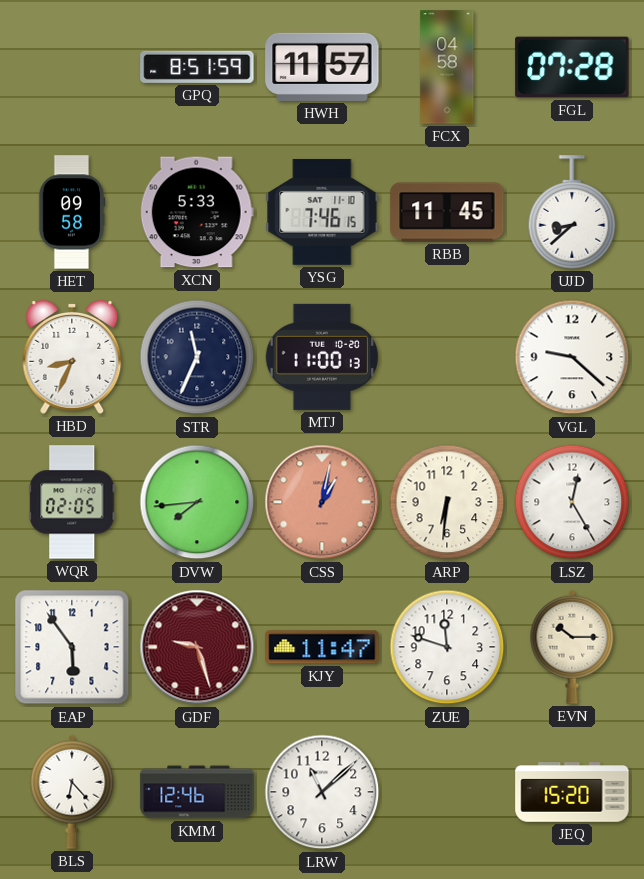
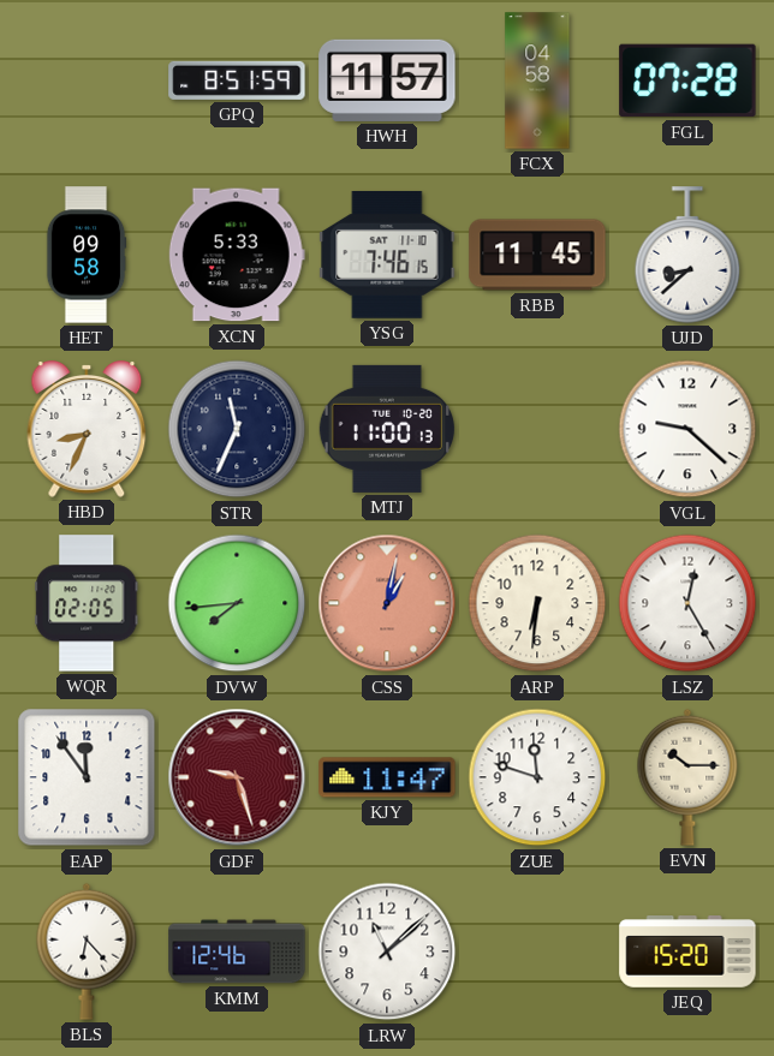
EAP: 5:54 -> 11:54
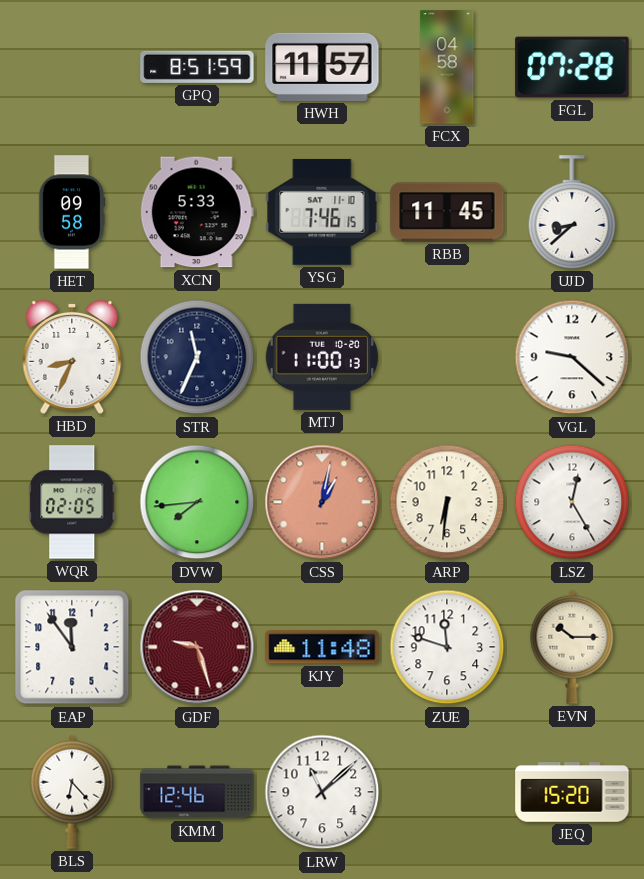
KJY: 11:47 -> 11:48
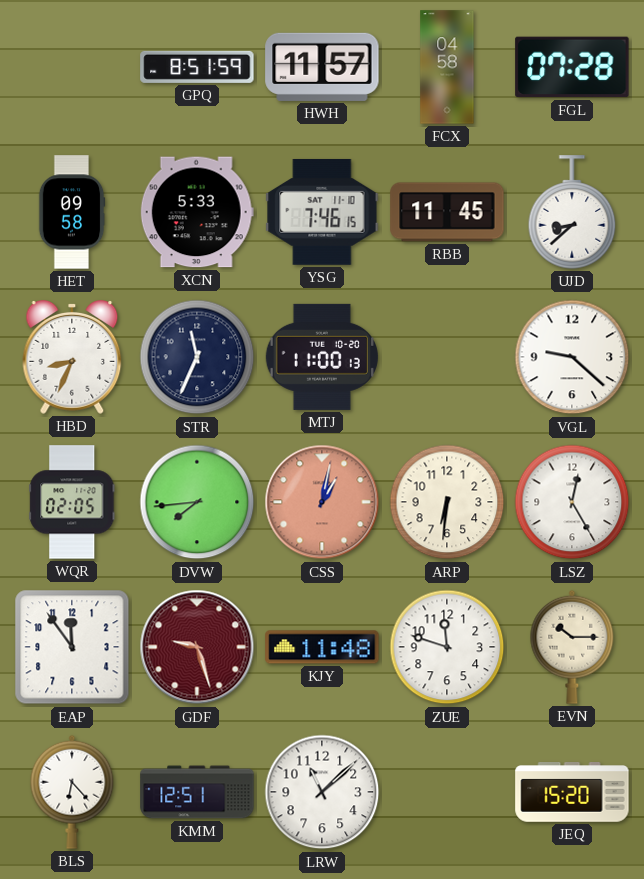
KMM: 12:46 -> 12:51
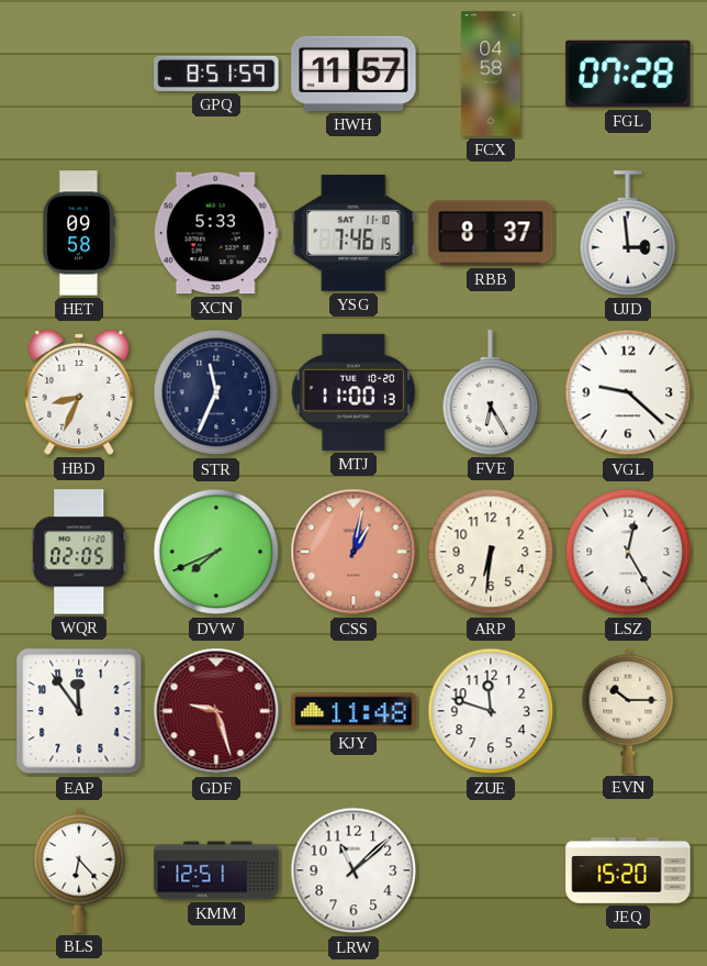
RBB: 11:45 -> 8:37
UJD: 8:38 -> 2:59
FVE: none -> 6:25
DVW: 7:44 -> 7:41
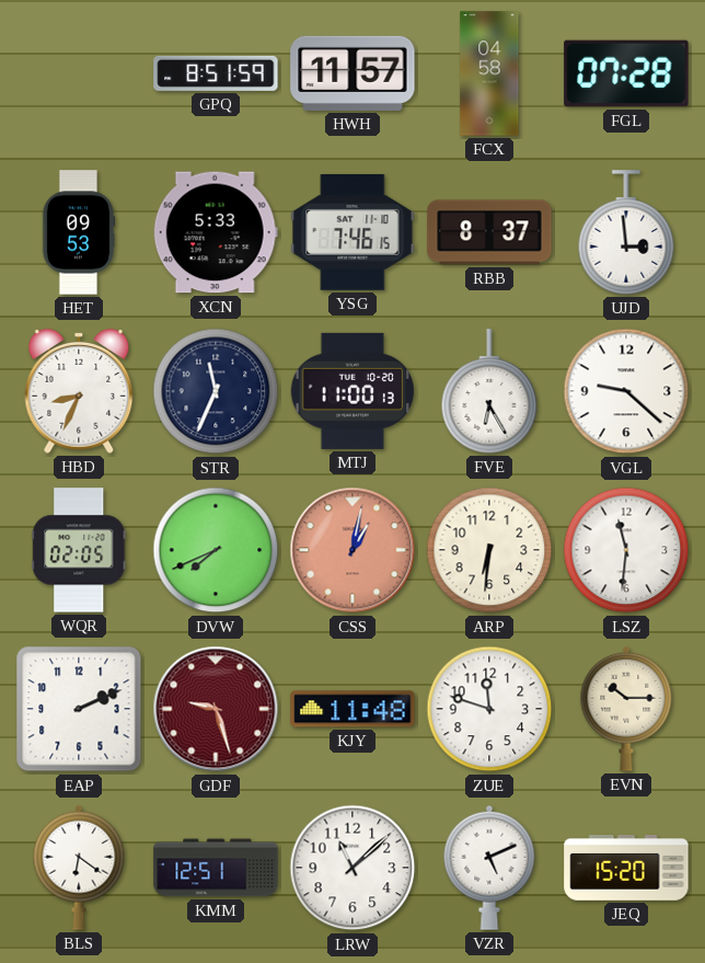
HET: 09:58 -> 09:53
LSZ: 12:25 -> 11:31
EAP: 11:54 -> 2:11
BLS: 6:23 -> 6:21
VZR: none -> 5:11
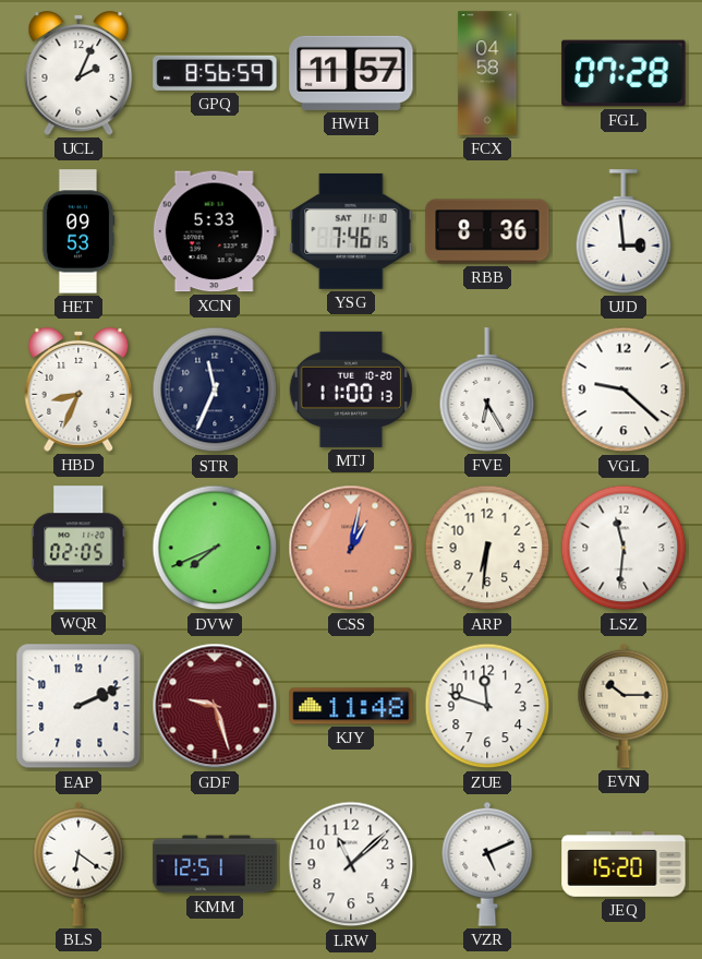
UCL: none -> 2:04
GPQ: 8:51 -> 8:56
RBB: 8:37 -> 8:36
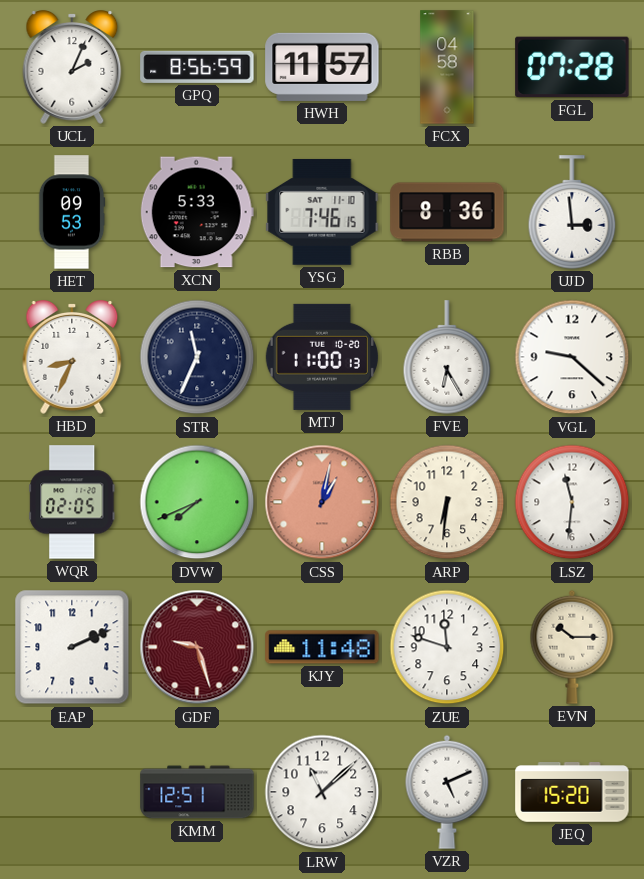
BLS: 6:21 -> none
